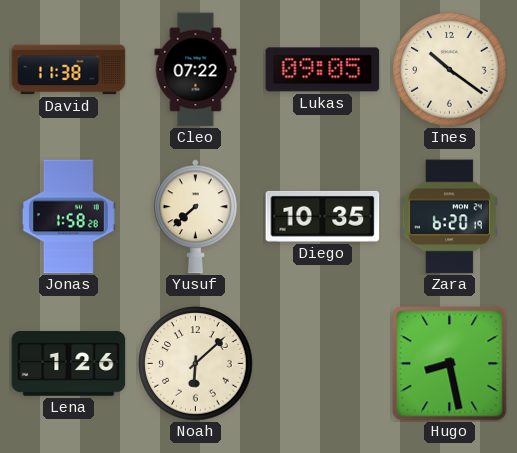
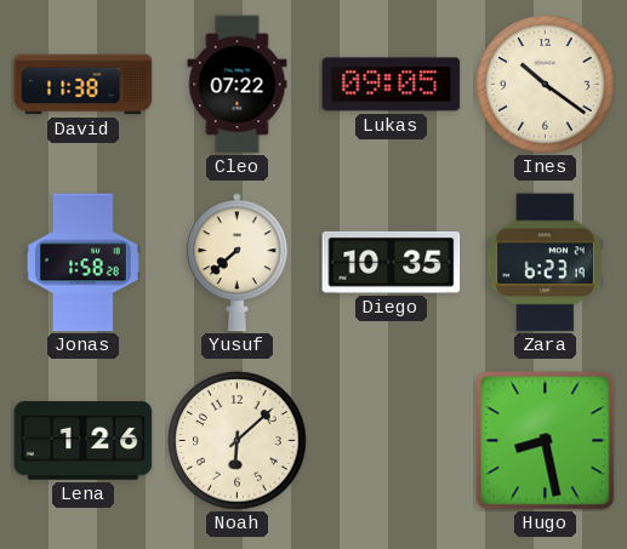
Zara: 6:20 -> 6:23
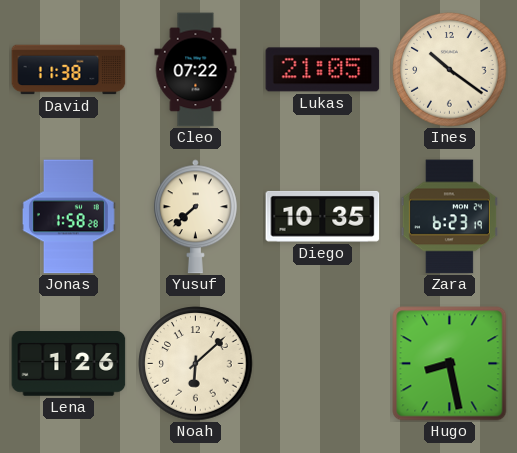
Lukas: 09:05 -> 21:05
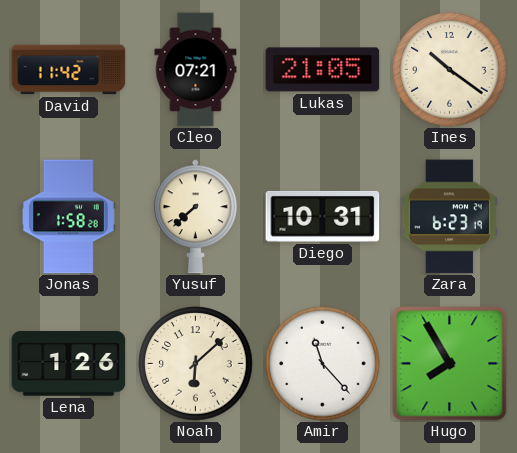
David: 11:38 -> 11:42
Cleo: 07:22 -> 07:21
Diego: 10:35 -> 10:31
Amir: none -> 11:23
Hugo: 8:28 -> 7:55
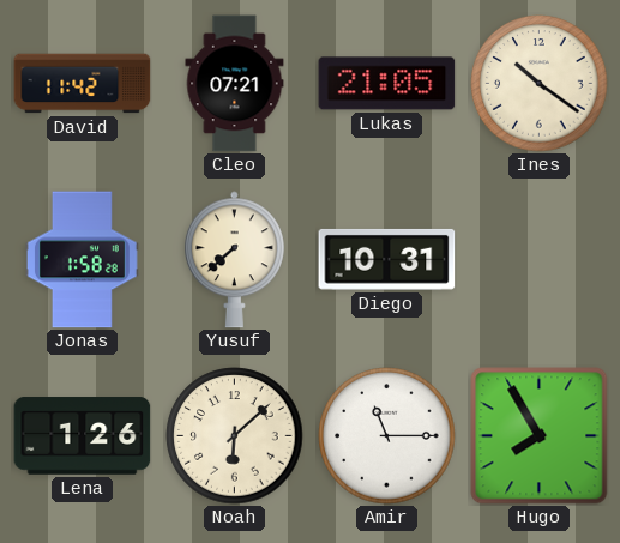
Zara: 6:23 -> none
Amir: 11:23 -> 11:15
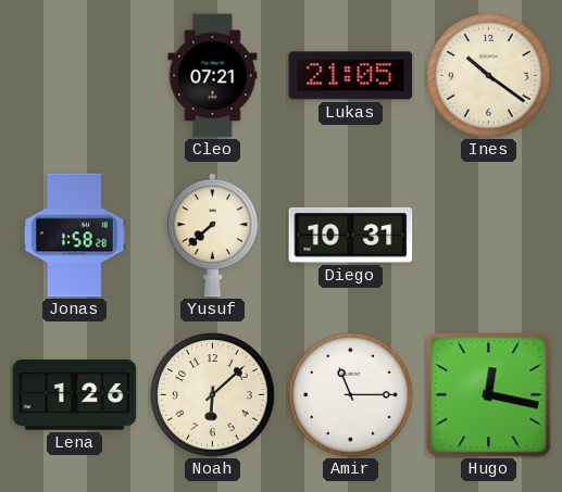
David: 11:42 -> none
Hugo: 7:55 -> 12:17
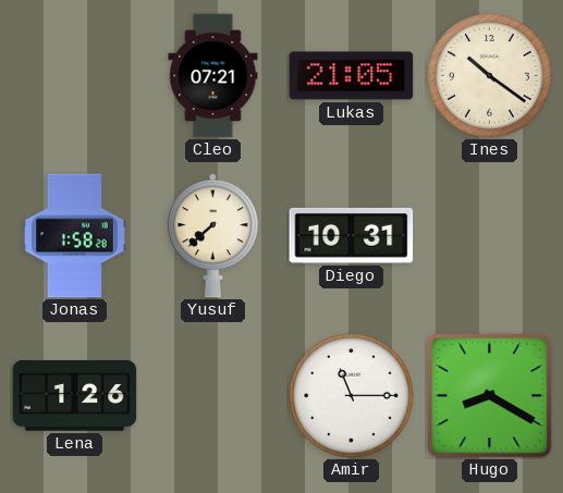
Noah: 6:08 -> none
Hugo: 12:17 -> 8:20
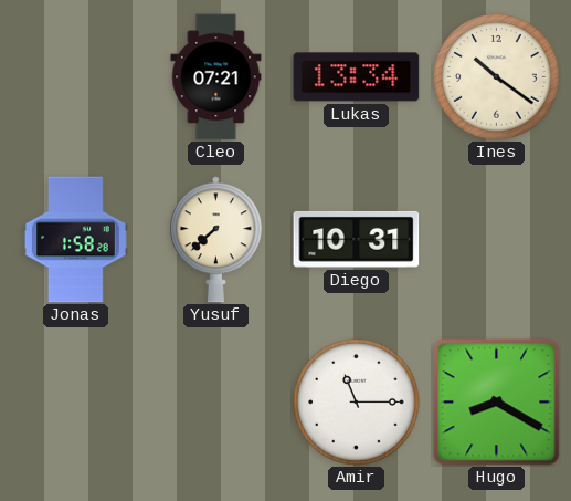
Lukas: 21:05 -> 13:34
Lena: 1:26 -> none
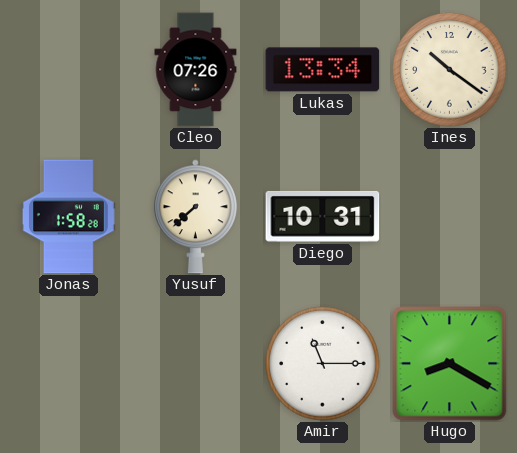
Cleo: 07:21 -> 07:26
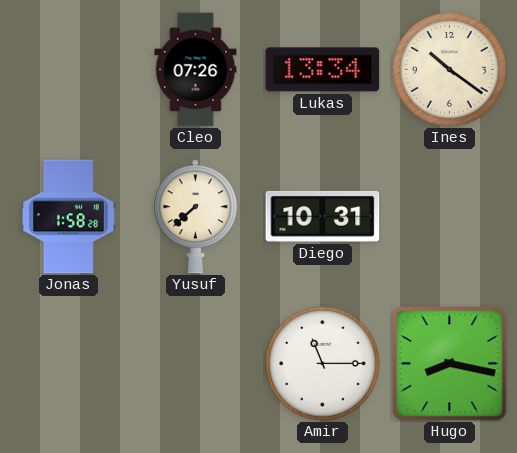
Hugo: 8:20 -> 8:17
